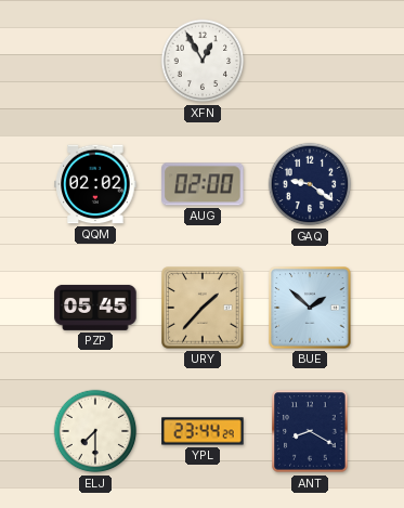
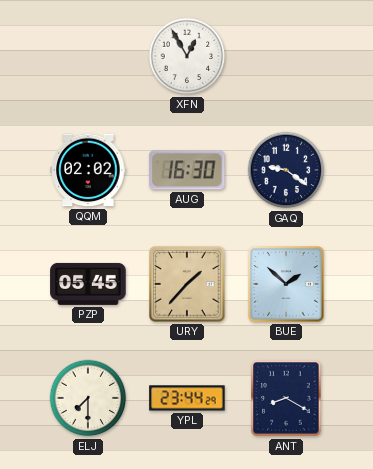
AUG: 02:00 -> 16:30
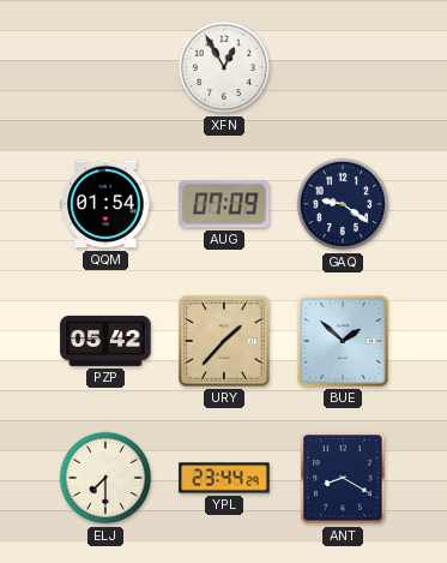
QQM: 02:02 -> 01:54
AUG: 16:30 -> 07:09
PZP: 05:45 -> 05:42
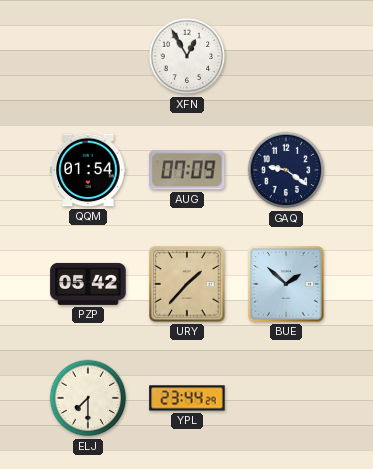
ANT: 8:20 -> none
